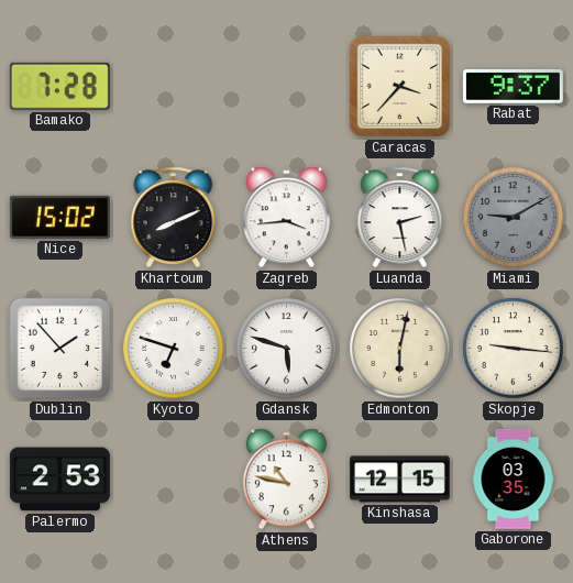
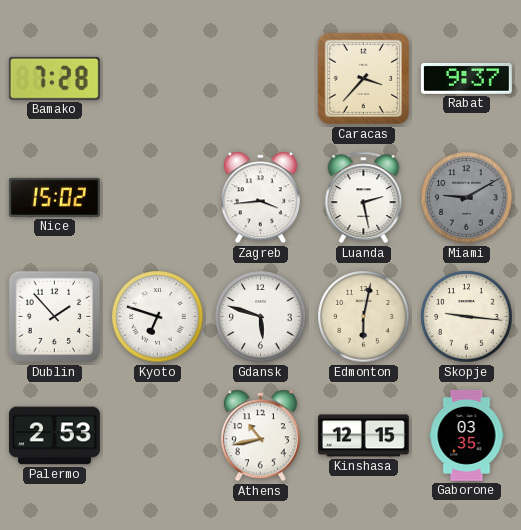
Khartoum: 8:11 -> none
Athens: 10:47 -> 10:43
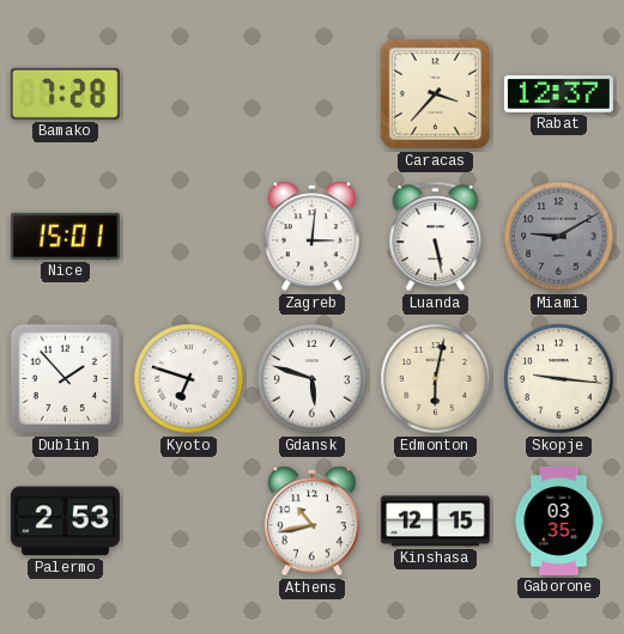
Rabat: 9:37 -> 12:37
Nice: 15:02 -> 15:01
Zagreb: 3:44 -> 3:01
Luanda: 2:28 -> 5:28
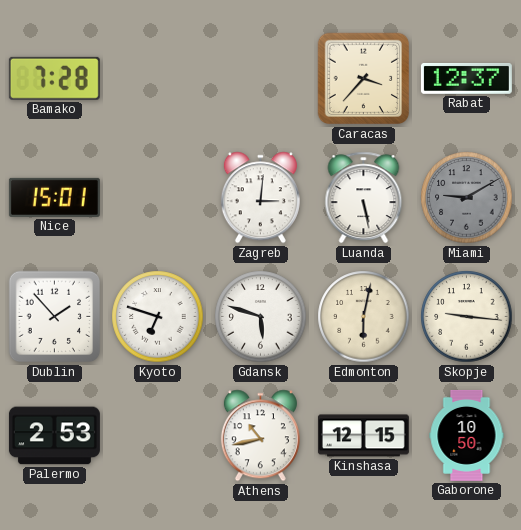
Gaborone: 03:35 -> 10:50
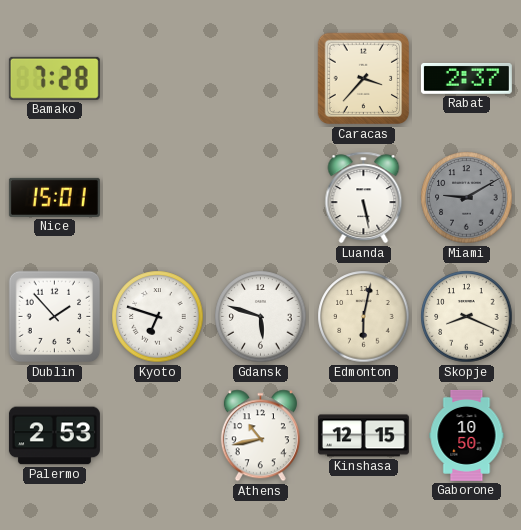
Rabat: 12:37 -> 2:37
Zagreb: 3:01 -> none
Skopje: 9:16 -> 8:19
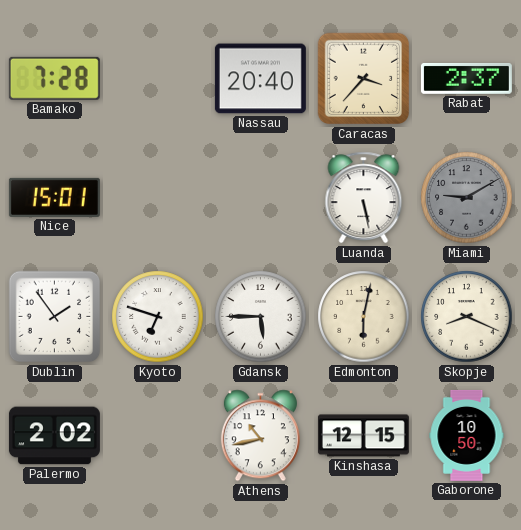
Nassau: none -> 20:40
Dublin: 1:53 -> 1:54
Gdansk: 5:48 -> 5:45
Palermo: 2:53 -> 2:02
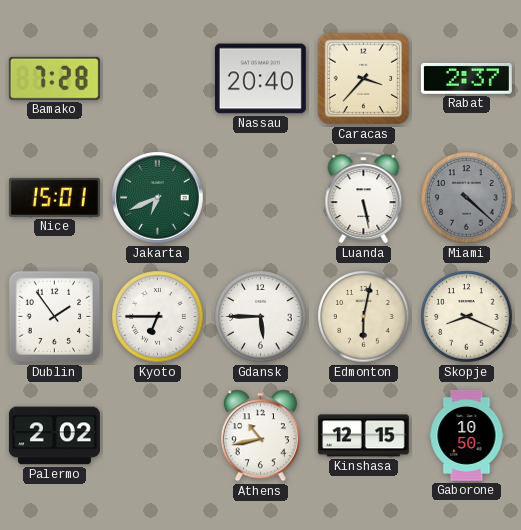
Jakarta: none -> 6:41
Miami: 9:10 -> 4:22
Kyoto: 6:48 -> 6:45
